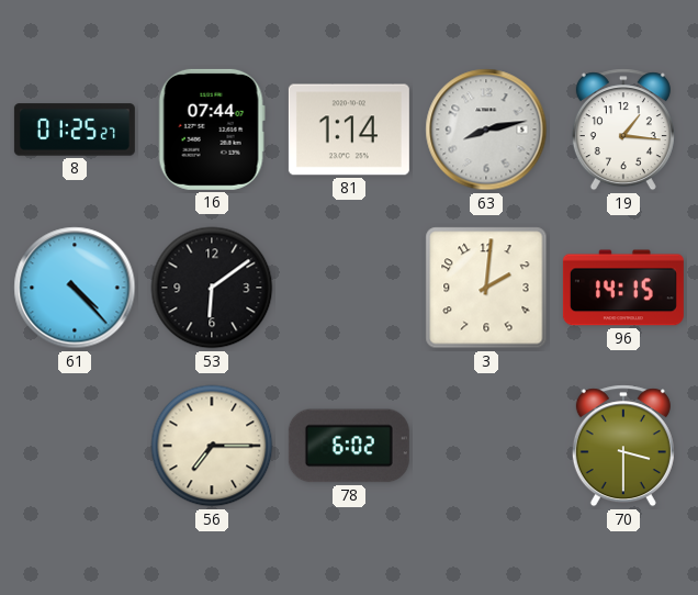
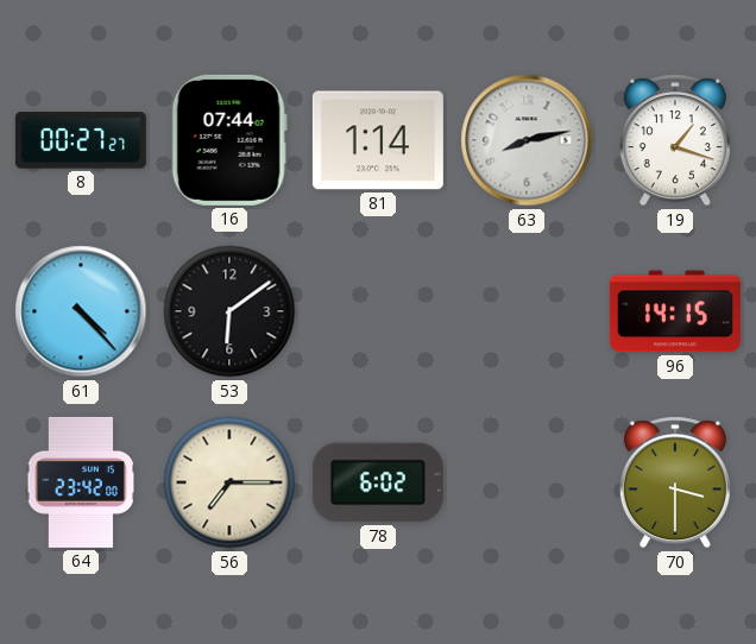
8: 01:25 -> 00:27
19: 1:16 -> 1:18
3: 2:01 -> none
64: none -> 23:42
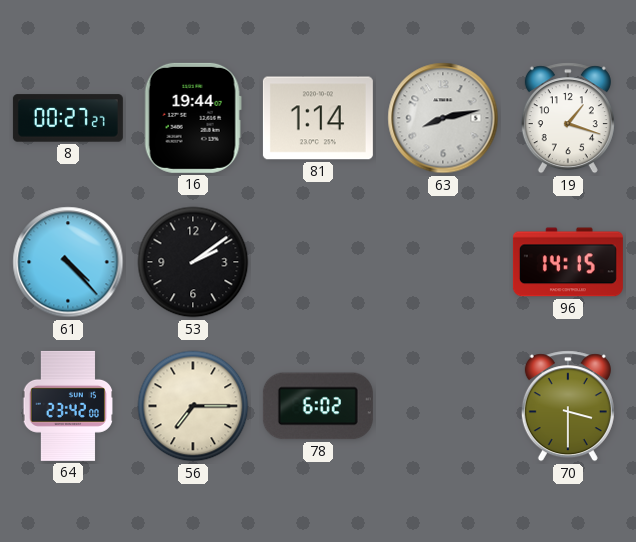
16: 07:44 -> 19:44
53: 6:09 -> 2:09
